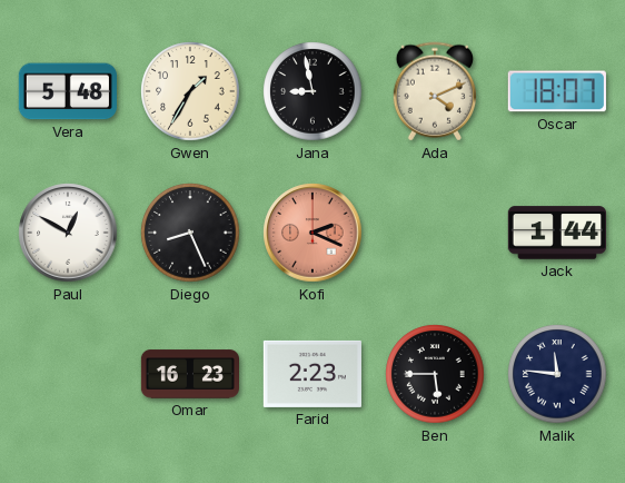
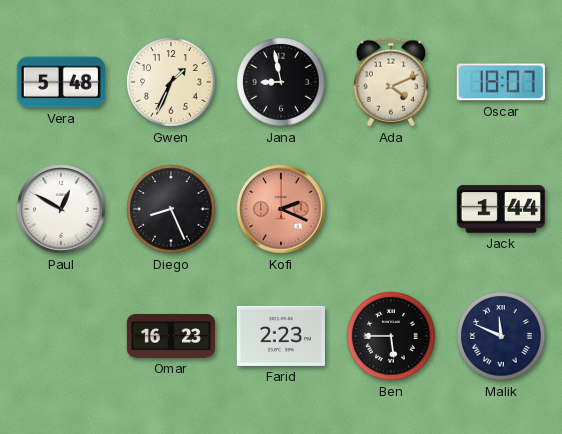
Gwen: 1:35 -> 1:34
Malik: 11:46 -> 11:49
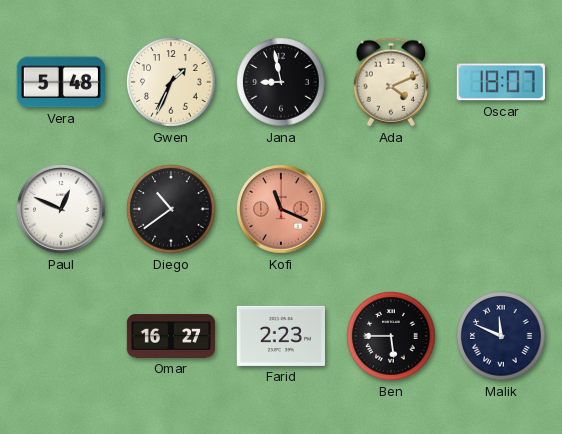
Paul: 12:50 -> 12:49
Diego: 8:26 -> 10:39
Kofi: 2:19 -> 11:19
Jack: 1:44 -> none
Omar: 16:23 -> 16:27
